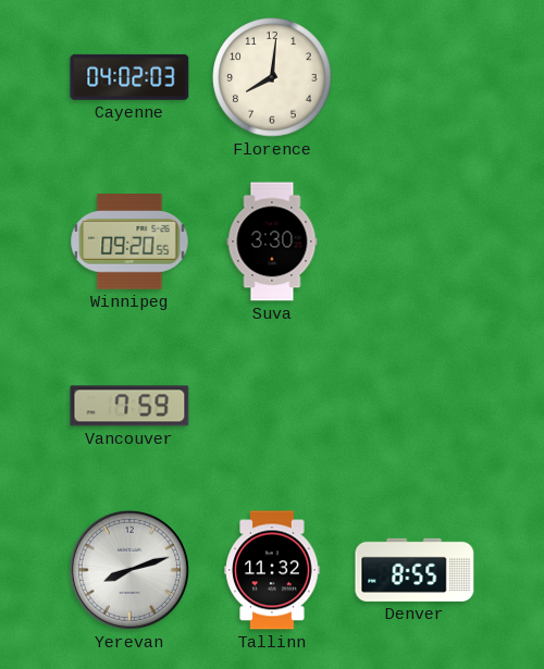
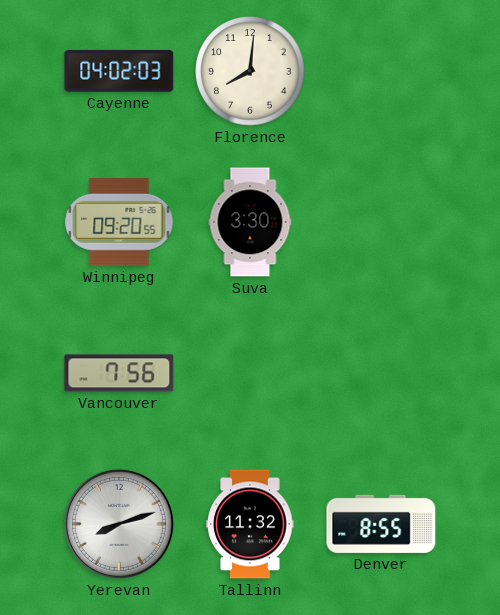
Vancouver: 7:59 -> 7:56
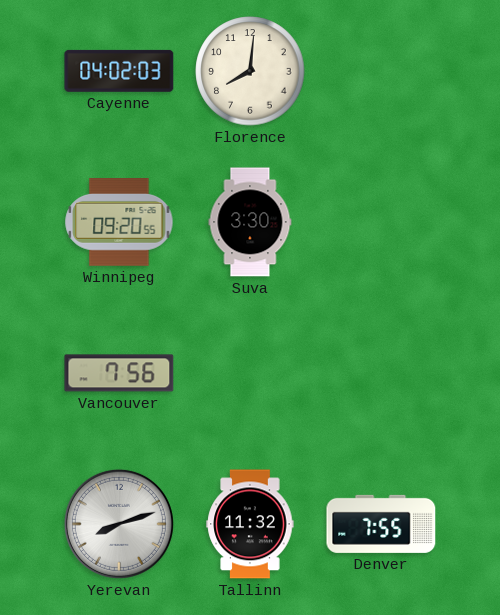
Denver: 8:55 -> 7:55
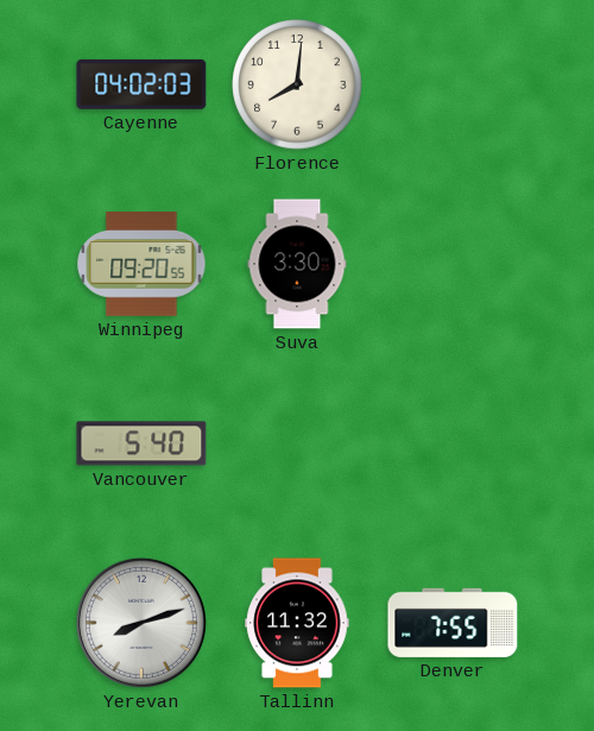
Vancouver: 7:56 -> 5:40
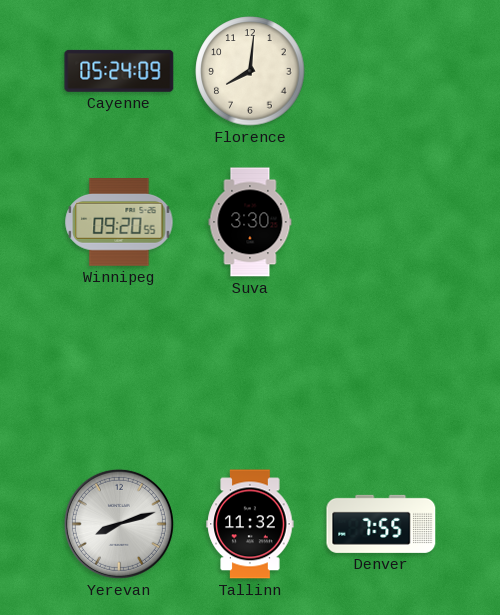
Cayenne: 04:02 -> 05:24
Vancouver: 5:40 -> none
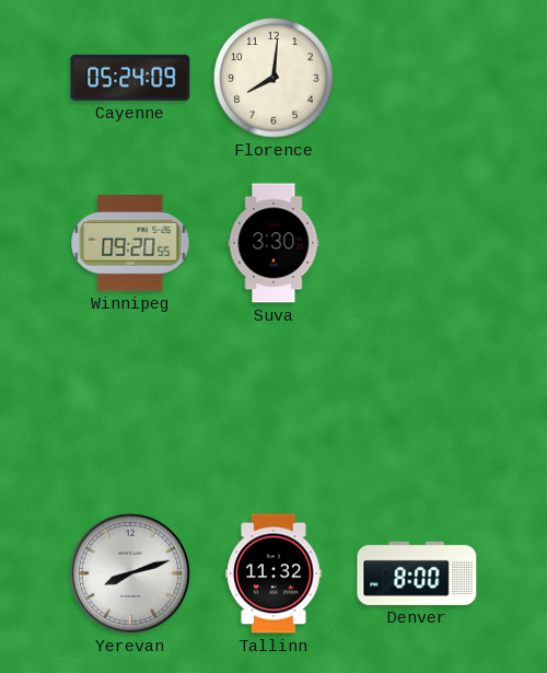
Denver: 7:55 -> 8:00
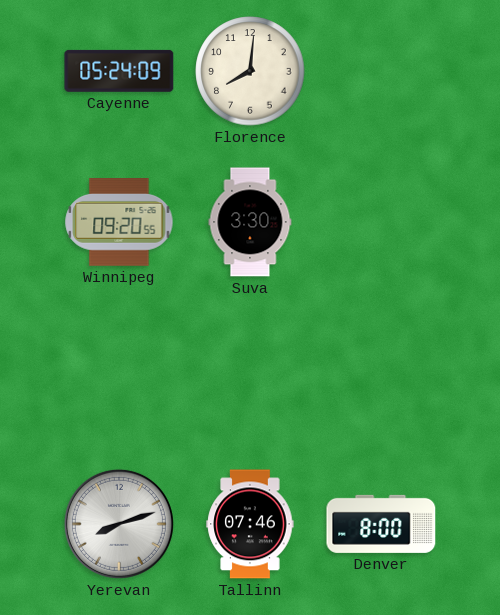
Tallinn: 11:32 -> 07:46
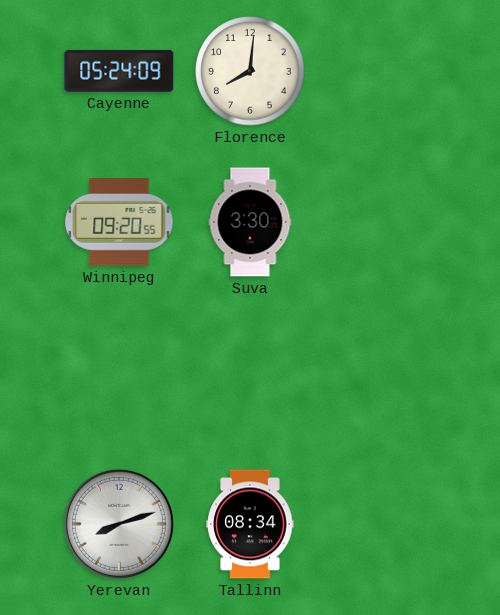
Tallinn: 07:46 -> 08:34
Denver: 8:00 -> none
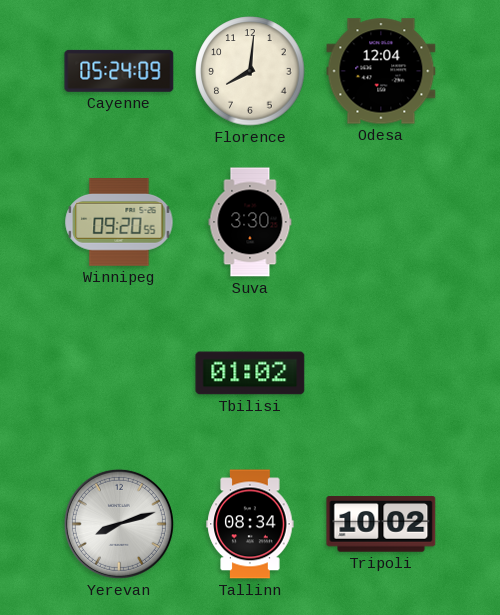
Odesa: none -> 12:04
Tbilisi: none -> 01:02
Tripoli: none -> 10:02
